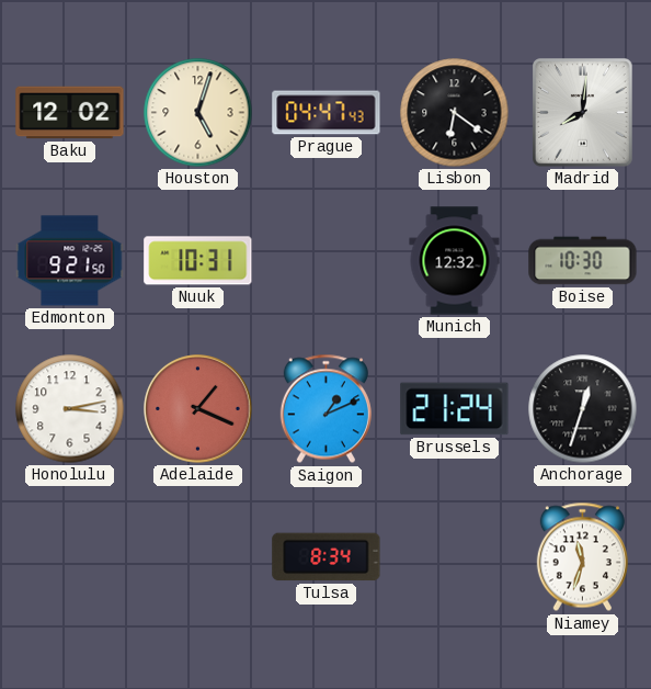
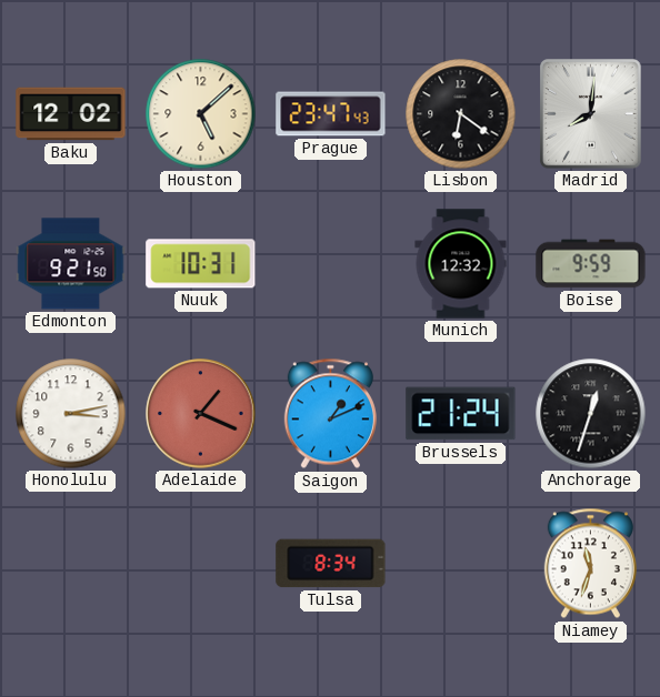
Houston: 5:03 -> 5:08
Prague: 04:47 -> 23:47
Boise: 10:30 -> 9:59
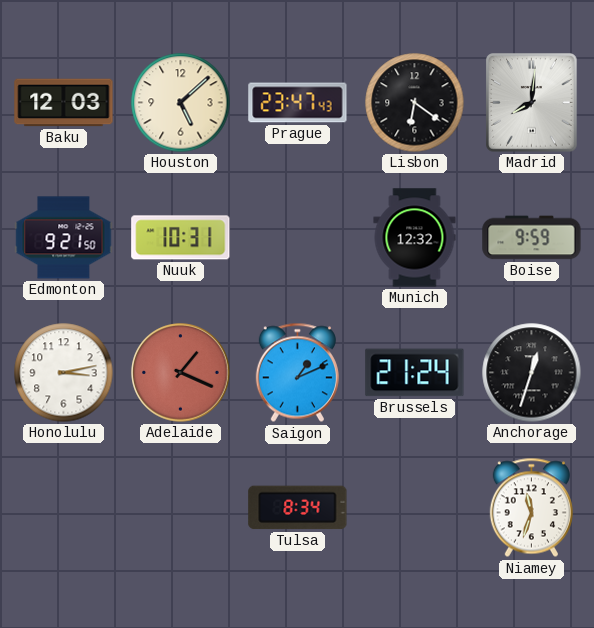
Baku: 12:02 -> 12:03
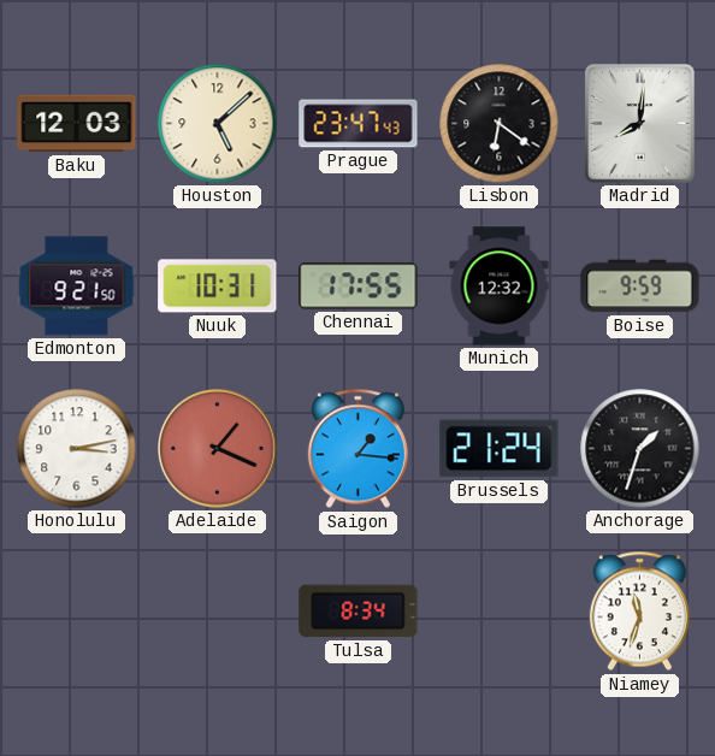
Chennai: none -> 17:55
Saigon: 1:11 -> 1:16
Anchorage: 12:33 -> 1:33
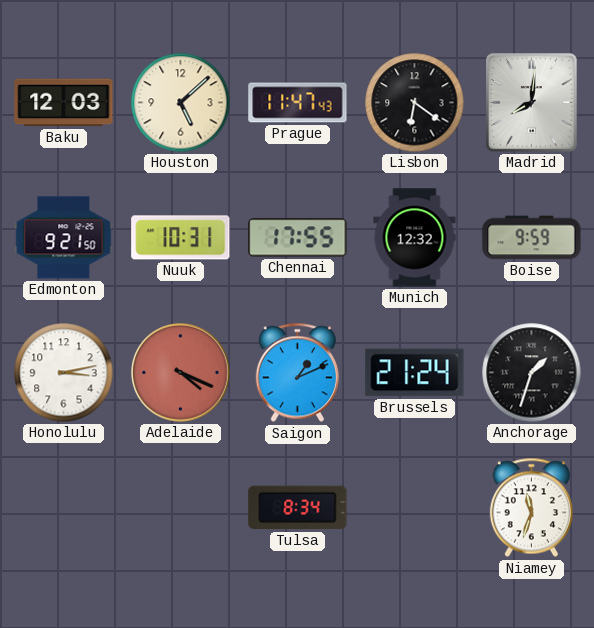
Prague: 23:47 -> 11:47
Adelaide: 1:19 -> 4:19
Saigon: 1:16 -> 1:11
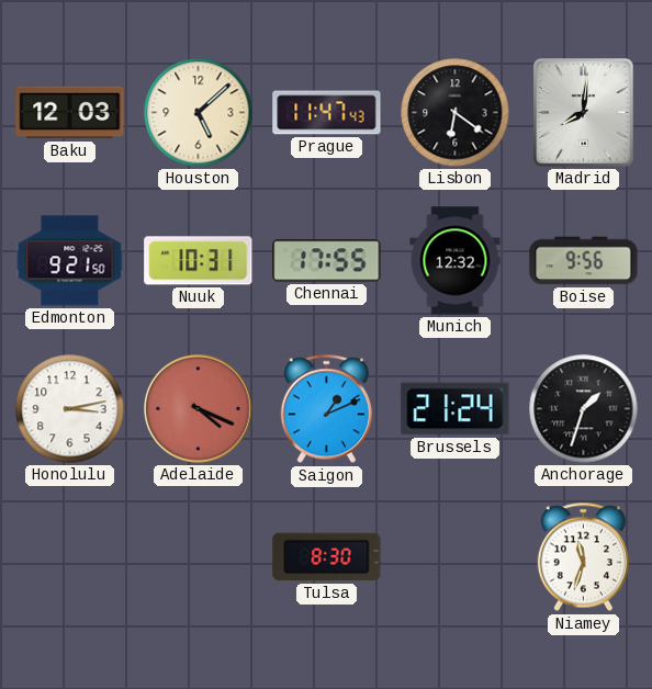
Boise: 9:59 -> 9:56
Tulsa: 8:34 -> 8:30
